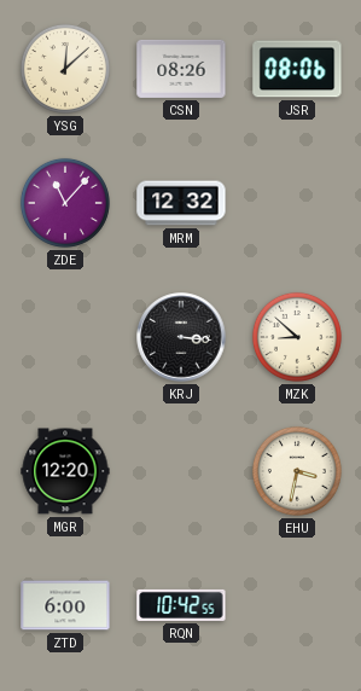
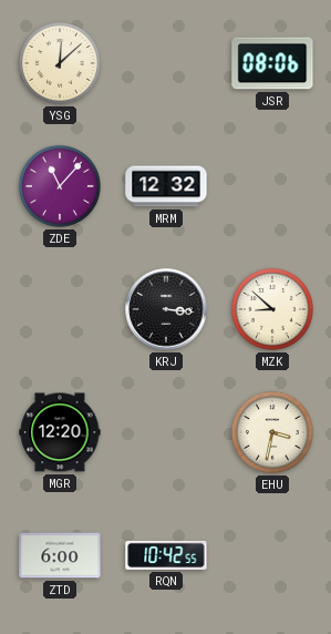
CSN: 08:26 -> none
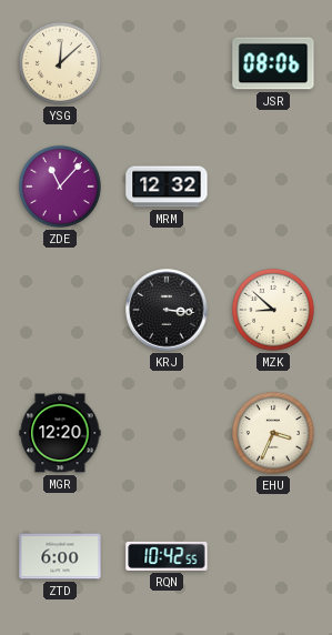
EHU: 3:32 -> 3:34
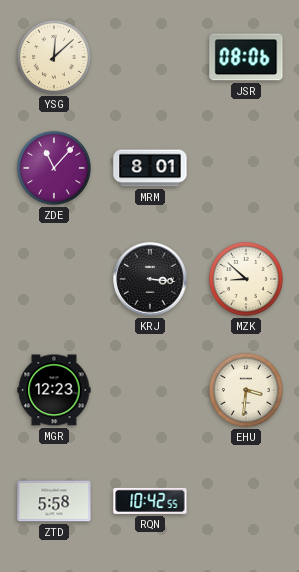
MRM: 12:32 -> 8:01
MGR: 12:20 -> 12:23
EHU: 3:34 -> 3:31
ZTD: 6:00 -> 5:58
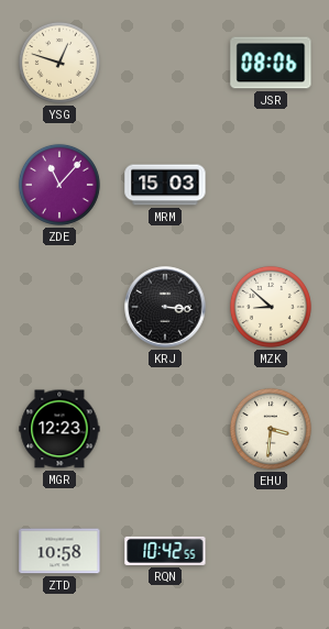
YSG: 12:08 -> 12:48
MRM: 8:01 -> 15:03
ZTD: 5:58 -> 10:58
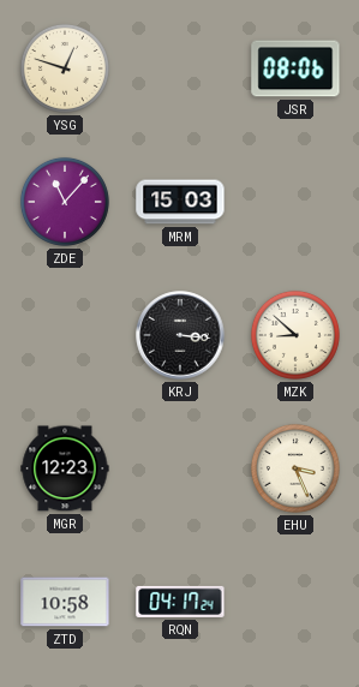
EHU: 3:31 -> 3:26
RQN: 10:42 -> 04:17
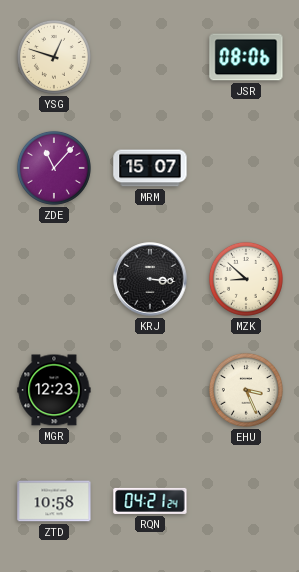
MRM: 15:03 -> 15:07
RQN: 04:17 -> 04:21
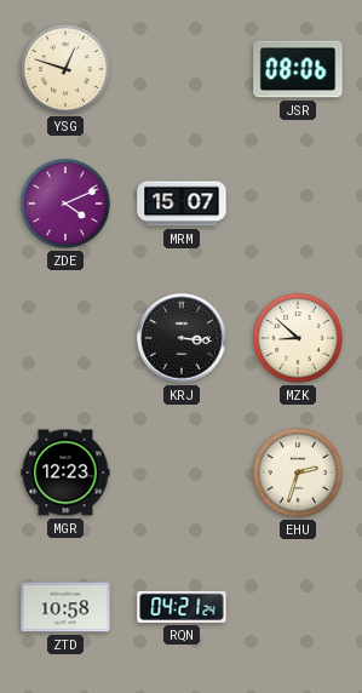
ZDE: 11:07 -> 4:11
EHU: 3:26 -> 2:33
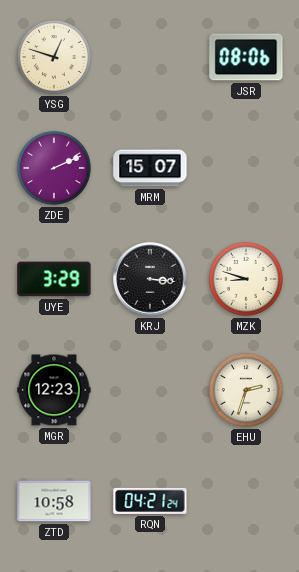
ZDE: 4:11 -> 2:11
UYE: none -> 3:29
MZK: 8:52 -> 8:48
